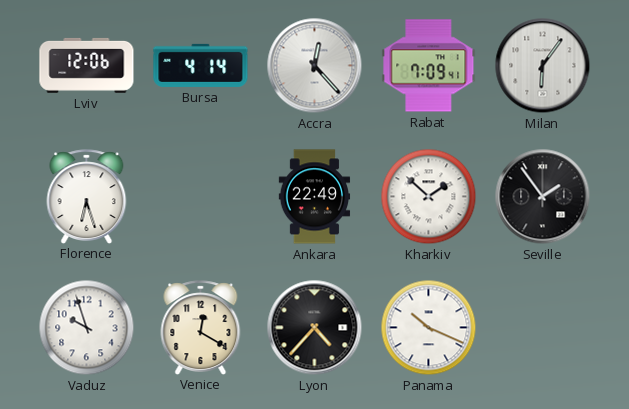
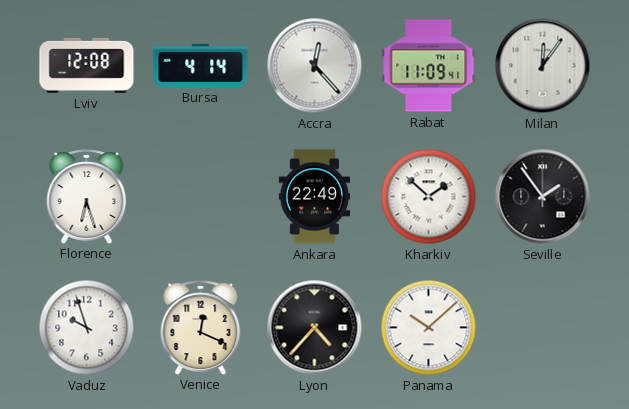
Lviv: 12:06 -> 12:08
Rabat: 7:09 -> 11:09
Milan: 6:06 -> 12:06
Venice: 12:20 -> 12:19
Panama: 10:19 -> 10:08
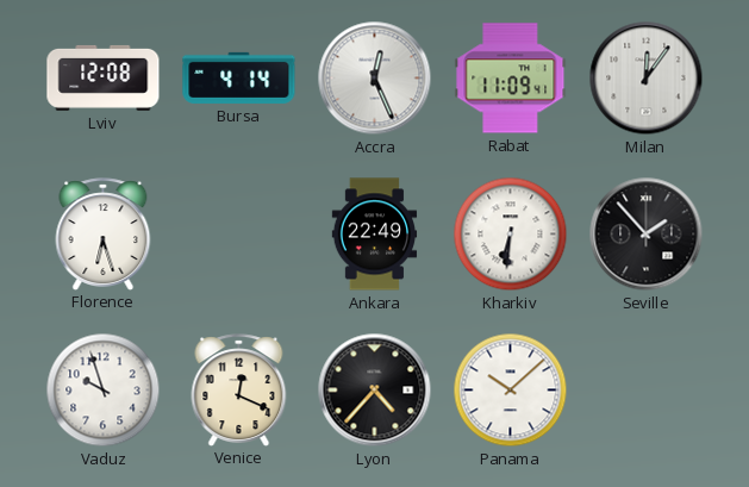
Accra: 12:23 -> 12:26
Kharkiv: 1:52 -> 6:31
Seville: 1:54 -> 1:53
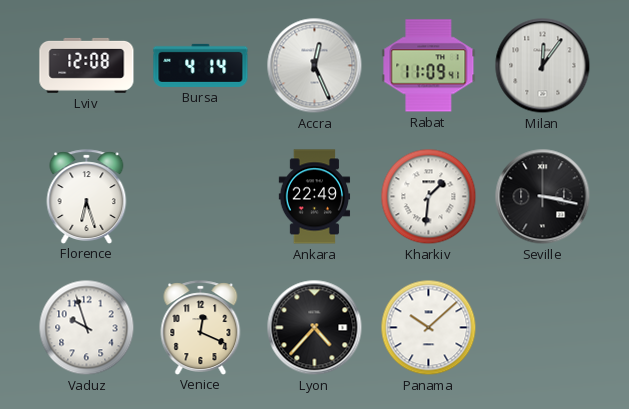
Kharkiv: 6:31 -> 1:31
Seville: 1:53 -> 3:17
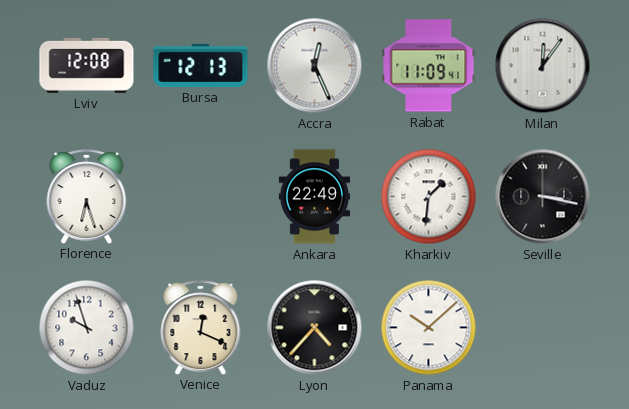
Bursa: 4:14 -> 12:13
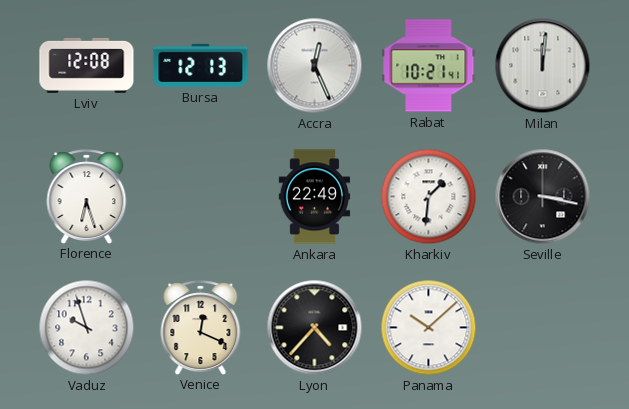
Rabat: 11:09 -> 10:21
Milan: 12:06 -> 12:01
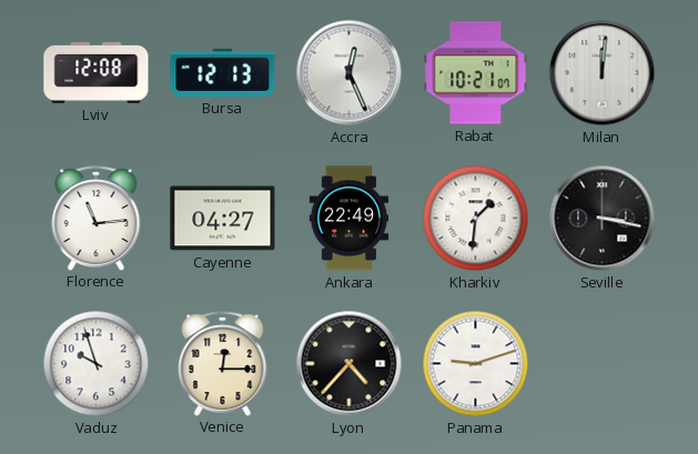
Rabat: 10:21:41 -> 10:21:07
Florence: 6:27 -> 11:14
Cayenne: none -> 04:27
Venice: 12:19 -> 12:15
Panama: 10:08 -> 9:12
